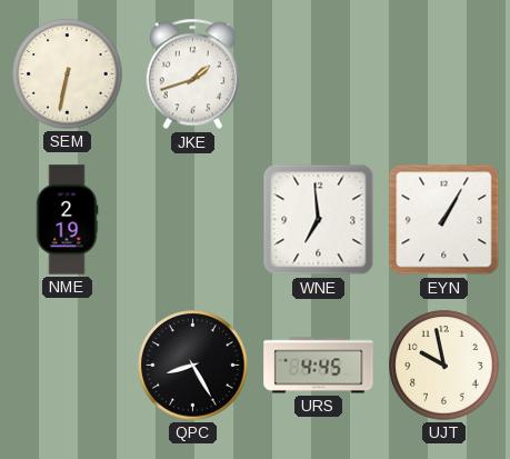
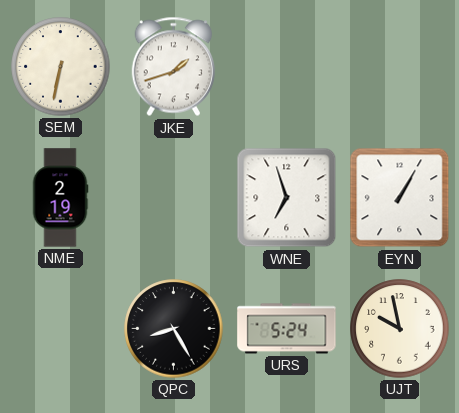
WNE: 6:59 -> 6:57
URS: 4:45 -> 5:24
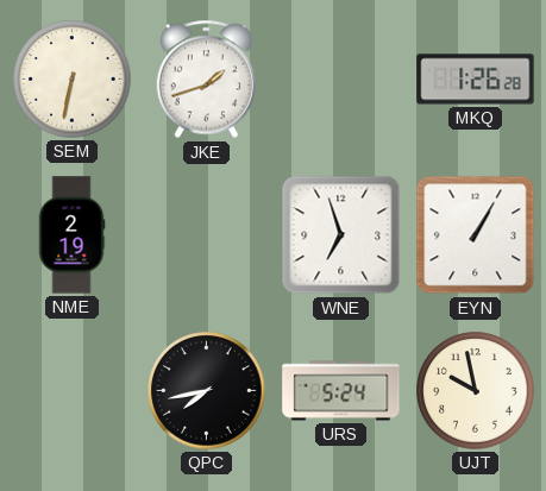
MKQ: none -> 1:26
QPC: 8:25 -> 7:43
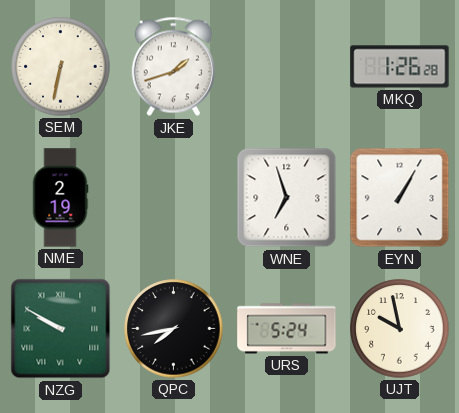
NZG: none -> 9:50
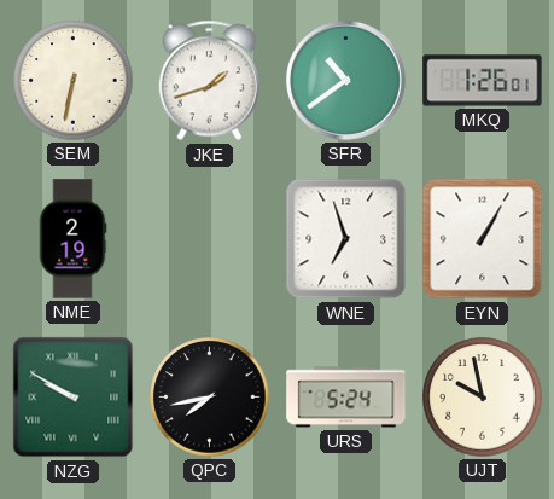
SFR: none -> 10:39
MKQ: 1:26:28 -> 1:26:01
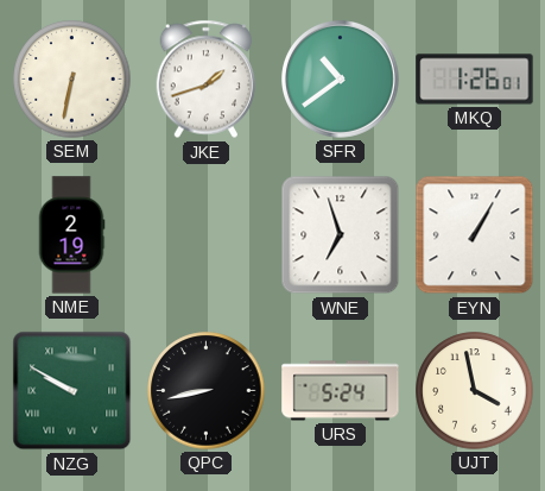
QPC: 7:43 -> 8:43
UJT: 9:58 -> 3:58
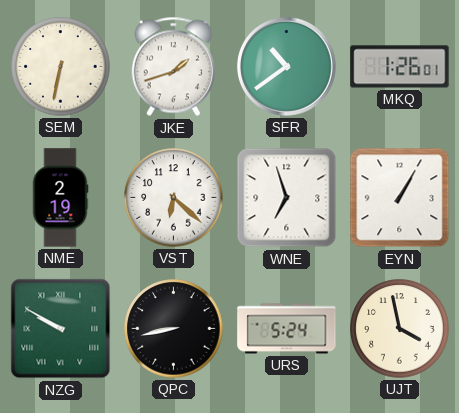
VST: none -> 6:22
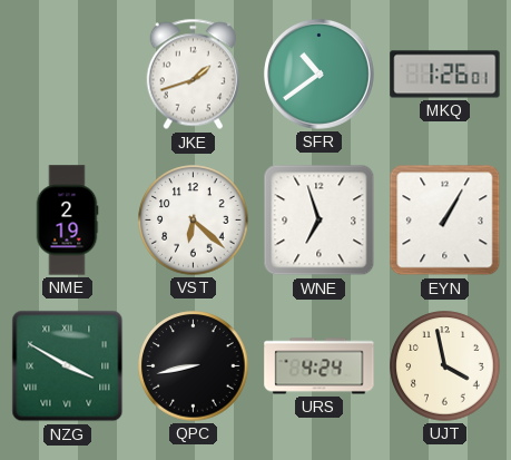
SEM: 6:32 -> none
NZG: 9:50 -> 3:50
URS: 5:24 -> 4:24
